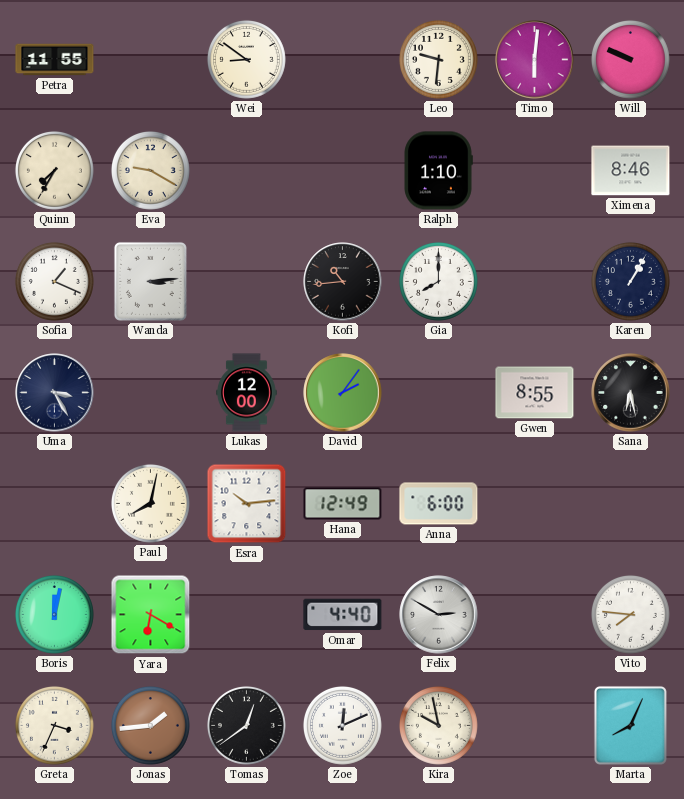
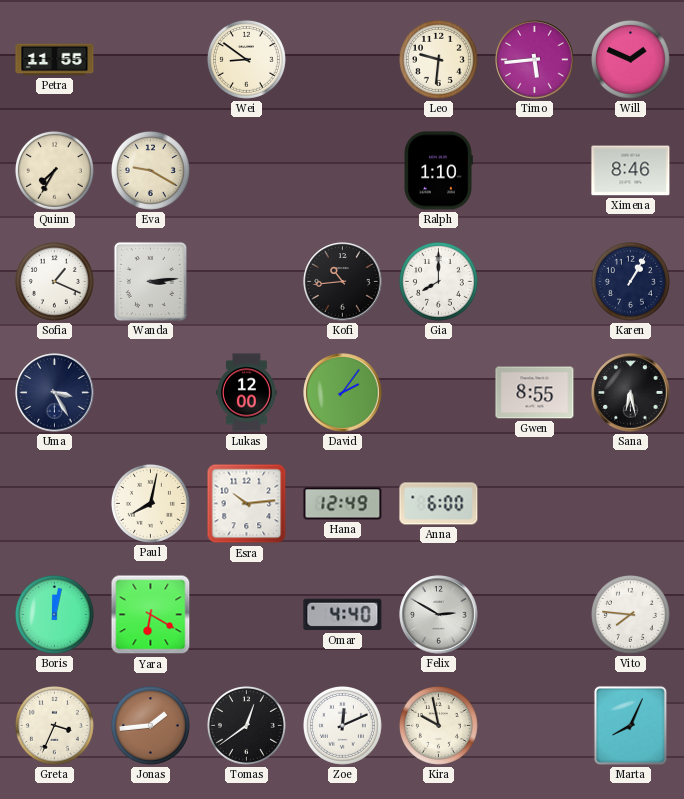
Timo: 6:01 -> 5:44
Will: 9:49 -> 1:49
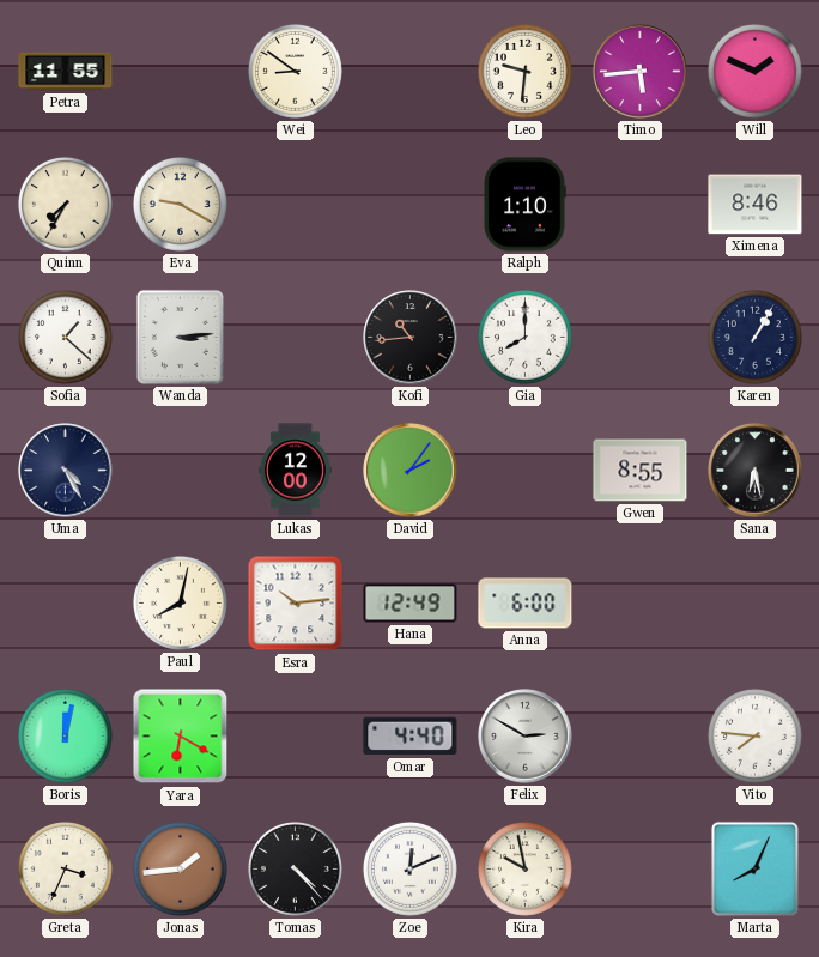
Sofia: 1:19 -> 1:22
Uma: 3:25 -> 4:25
Tomas: 12:39 -> 4:23
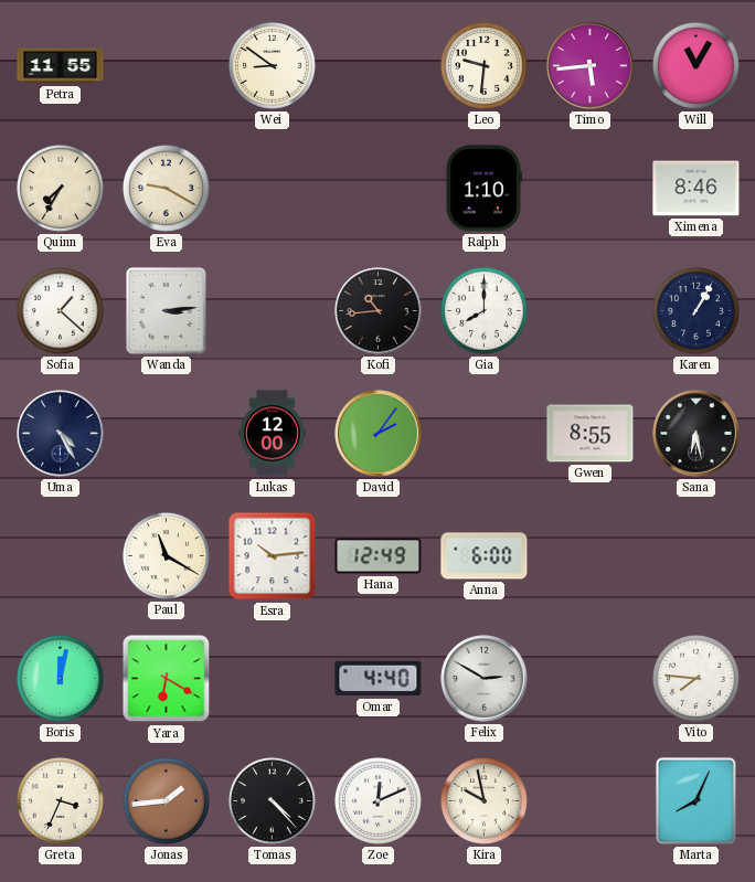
Will: 1:49 -> 11:05
Paul: 8:02 -> 11:20
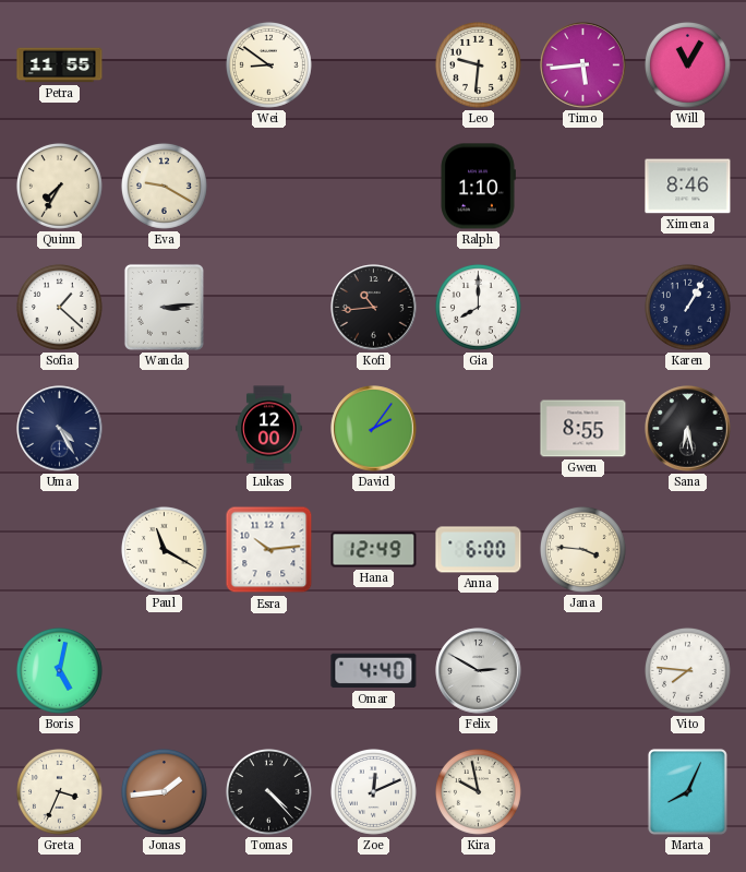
Jana: none -> 3:46
Boris: 12:02 -> 5:02
Yara: 6:20 -> none
